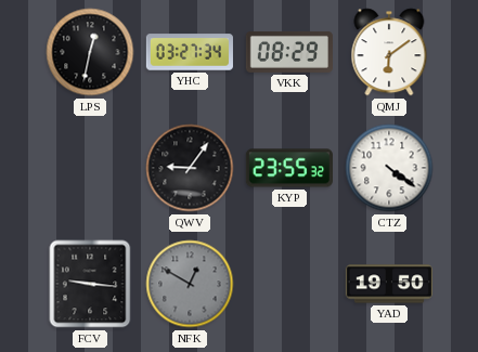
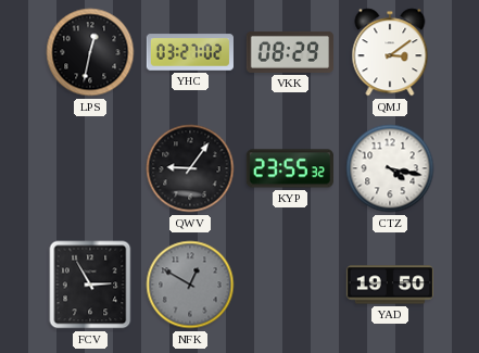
YHC: 03:27:34 -> 03:27:02
QMJ: 6:09 -> 3:09
CTZ: 4:21 -> 4:17
FCV: 9:16 -> 2:55
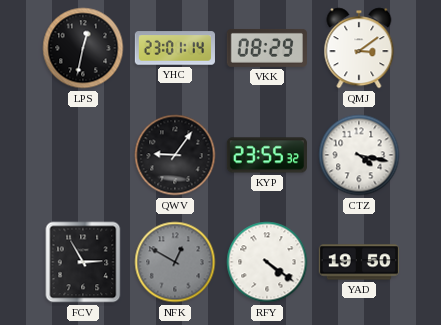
YHC: 03:27 -> 23:01
RFY: none -> 4:21
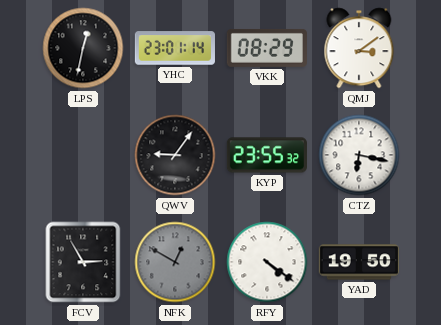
CTZ: 4:17 -> 6:17
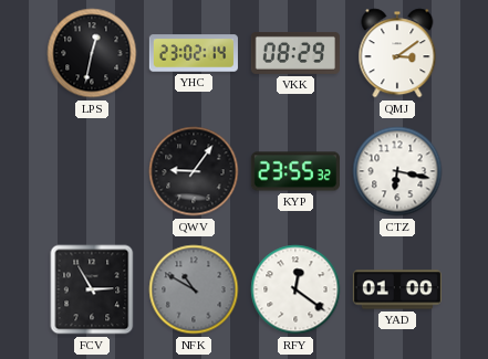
YHC: 23:01 -> 23:02
NFK: 12:50 -> 10:50
RFY: 4:21 -> 12:21
YAD: 19:50 -> 01:00
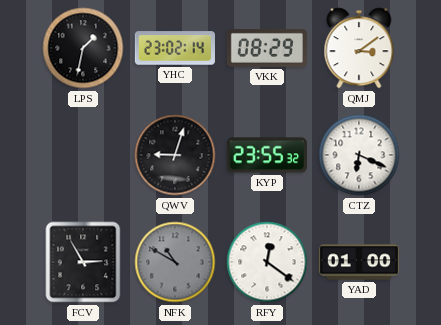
LPS: 12:32 -> 1:32
QWV: 9:06 -> 9:03
CTZ: 6:17 -> 6:19
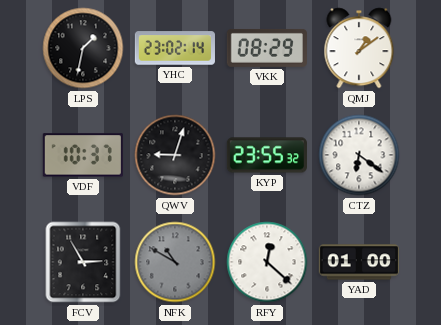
QMJ: 3:09 -> 1:09
VDF: none -> 10:37
CTZ: 6:19 -> 6:21
RFY: 12:21 -> 12:22
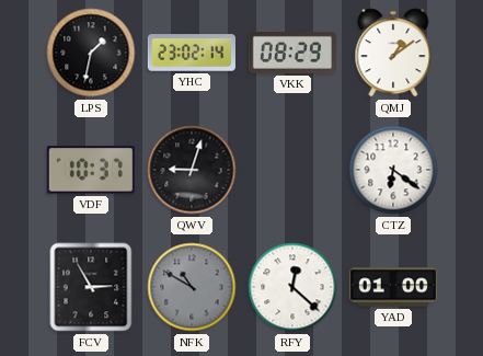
KYP: 23:55 -> none
